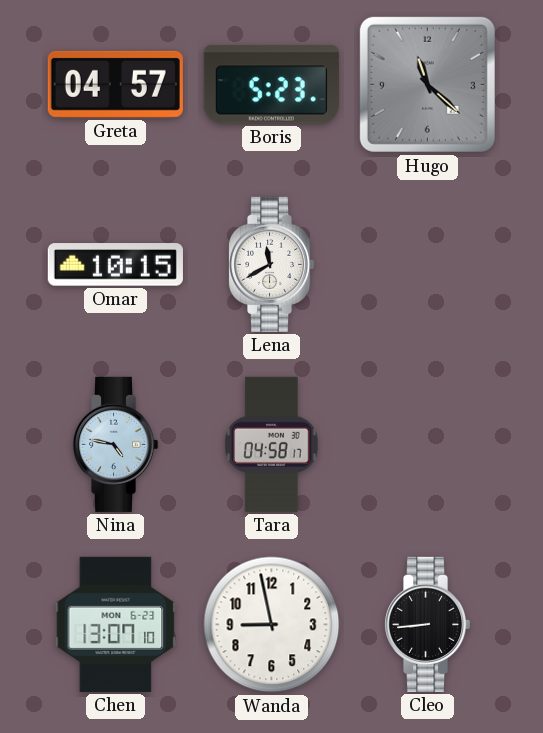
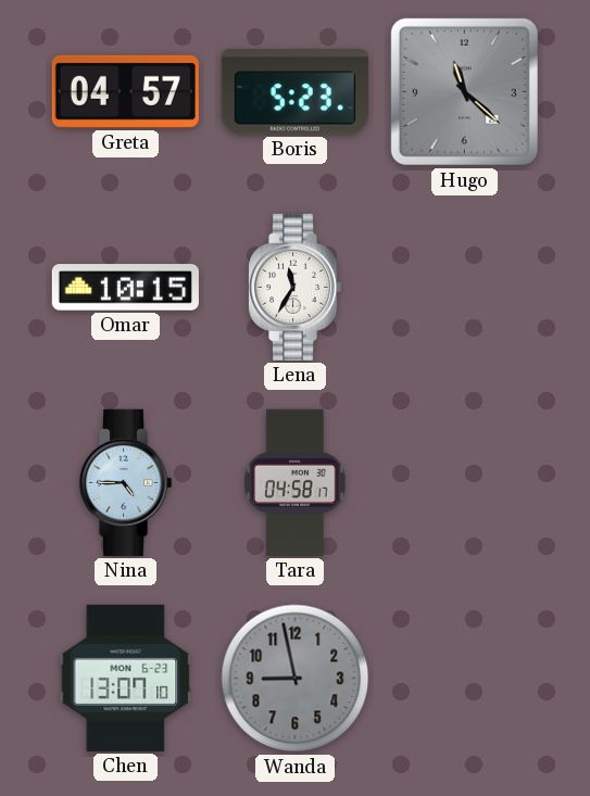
Lena: 11:40 -> 11:35
Nina: 4:47 -> 4:45
Wanda dial: white -> grey
Cleo: 8:44 -> none
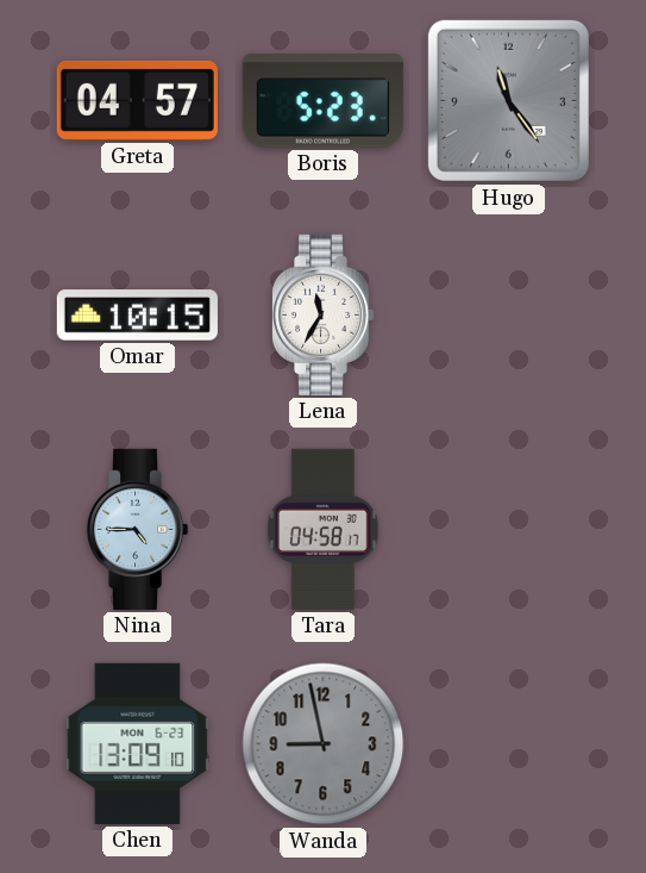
Hugo: 11:22 -> 11:24
Chen: 13:07 -> 13:09
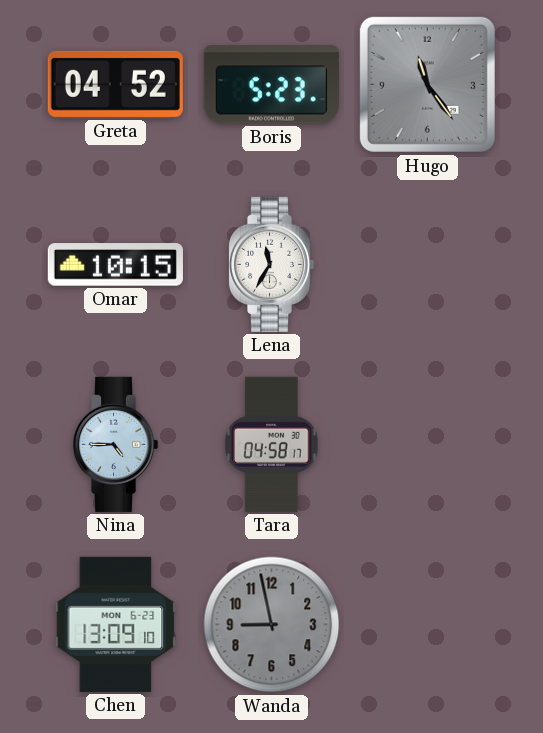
Greta: 04:57 -> 04:52
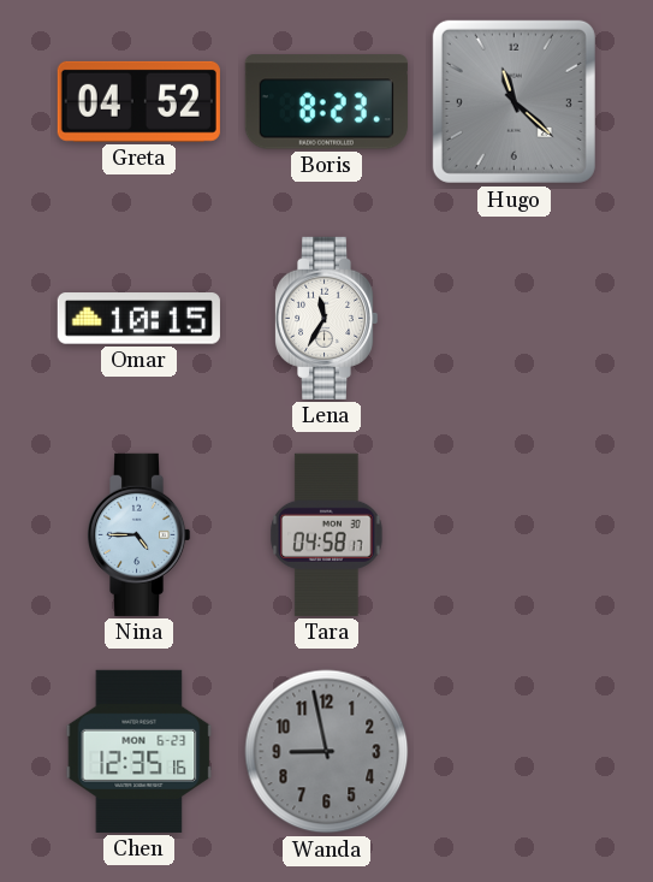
Boris: 5:23 -> 8:23
Hugo: 11:24 -> 11:22
Chen: 13:09 -> 12:35
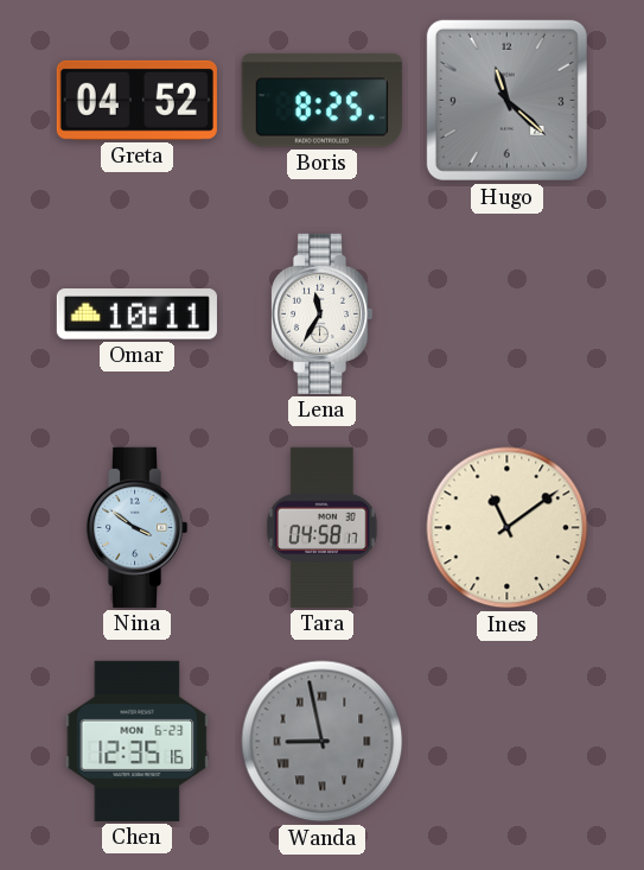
Boris: 8:23 -> 8:25
Omar: 10:15 -> 10:11
Nina: 4:45 -> 3:51
Ines: none -> 11:09
Wanda numerals: Arabic -> Roman
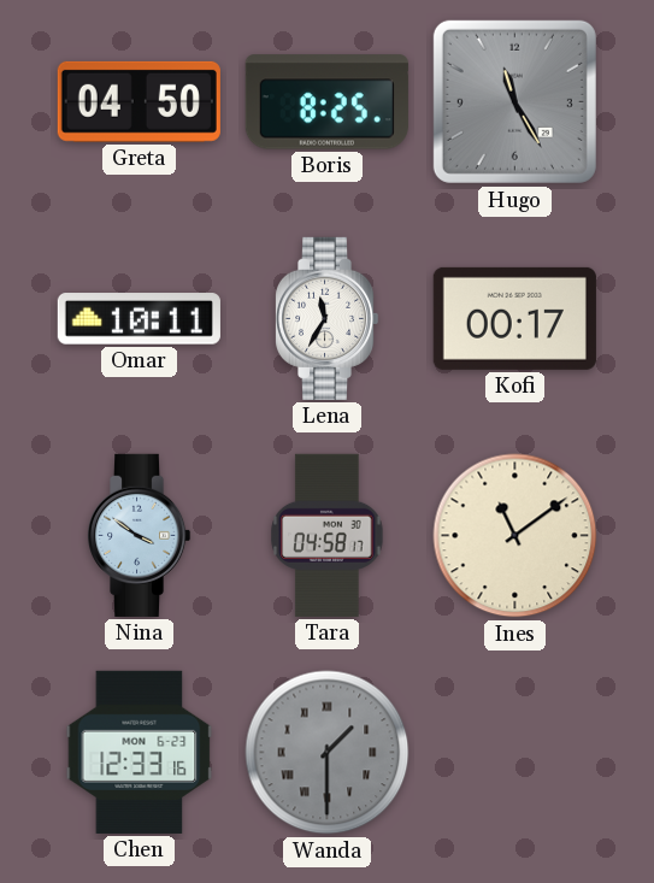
Greta: 04:52 -> 04:50
Hugo: 11:22 -> 11:25
Kofi: none -> 00:17
Chen: 12:35 -> 12:33
Wanda: 8:58 -> 1:30
